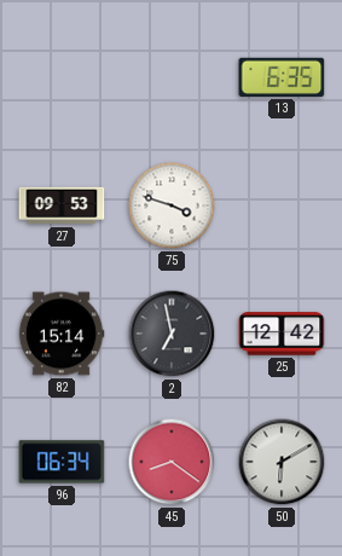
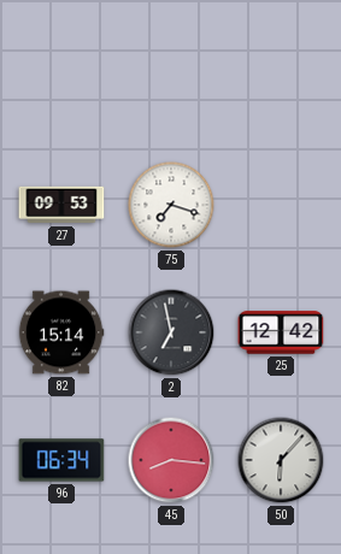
13: 6:35 -> none
75: 3:48 -> 7:18
45: 8:21 -> 8:16
50: 6:10 -> 6:07
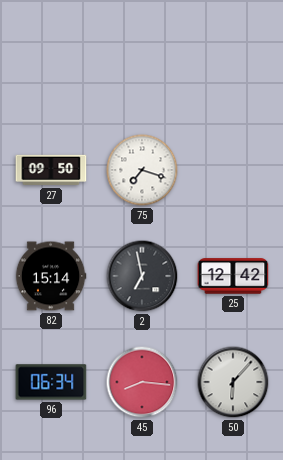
27: 09:53 -> 09:50
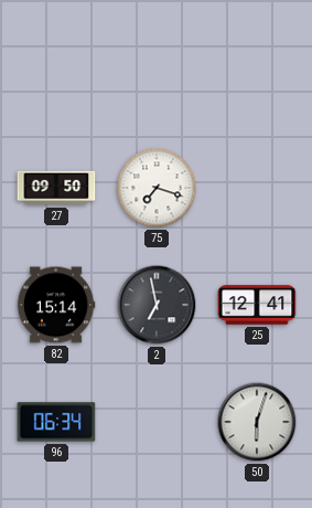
25: 12:42 -> 12:41
45: 8:16 -> none
50: 6:07 -> 6:03
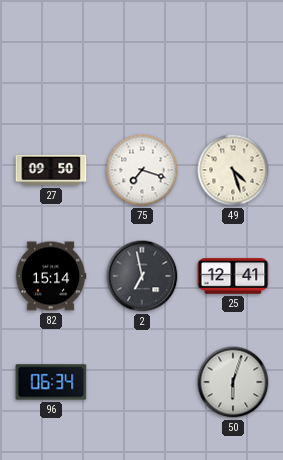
49: none -> 4:27
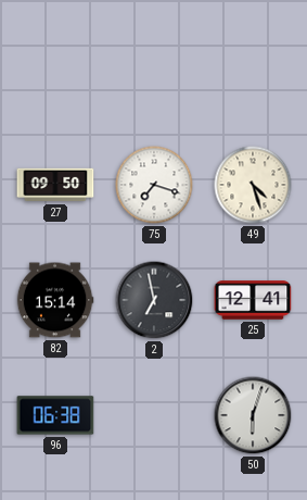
96: 06:34 -> 06:38
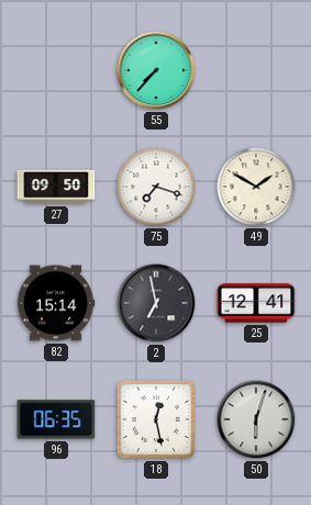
55: none -> 7:37
49: 4:27 -> 1:50
96: 06:38 -> 06:35
18: none -> 12:28
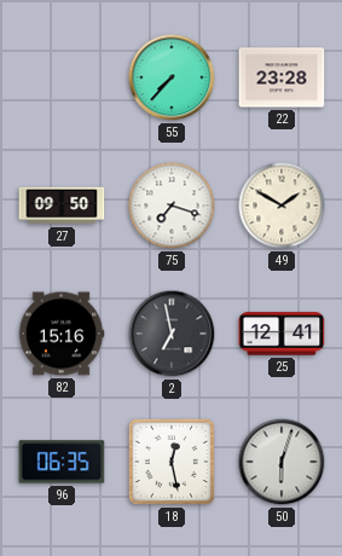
22: none -> 23:28
82: 15:14 -> 15:16
